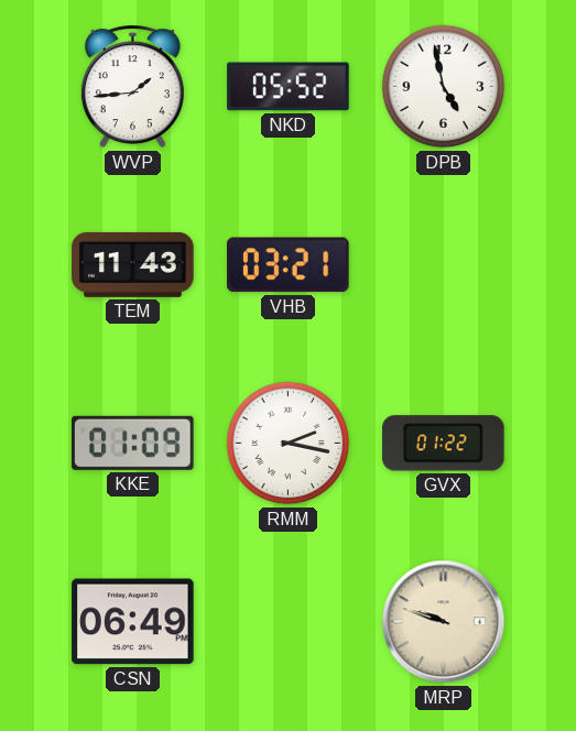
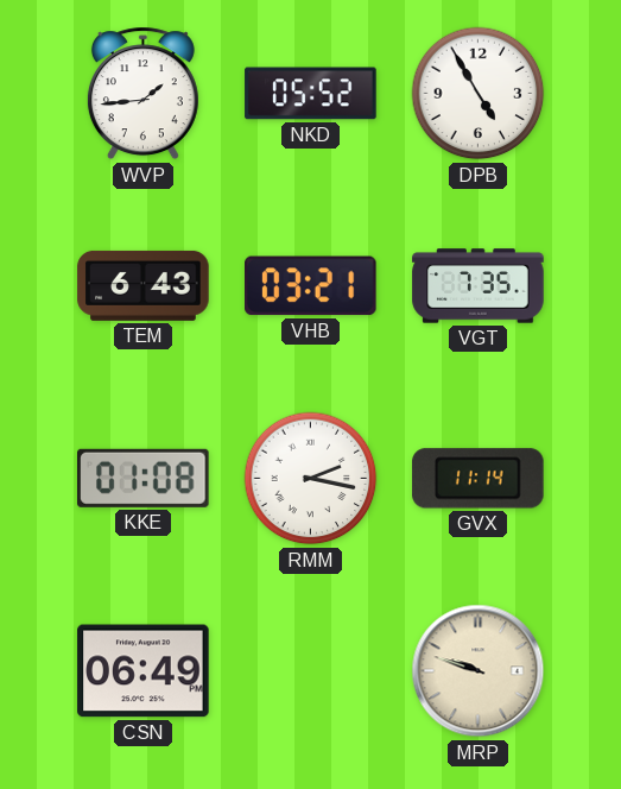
DPB: 4:58 -> 4:55
TEM: 11:43 -> 6:43
VGT: none -> 7:35
KKE: 01:09 -> 01:08
GVX: 01:22 -> 11:14
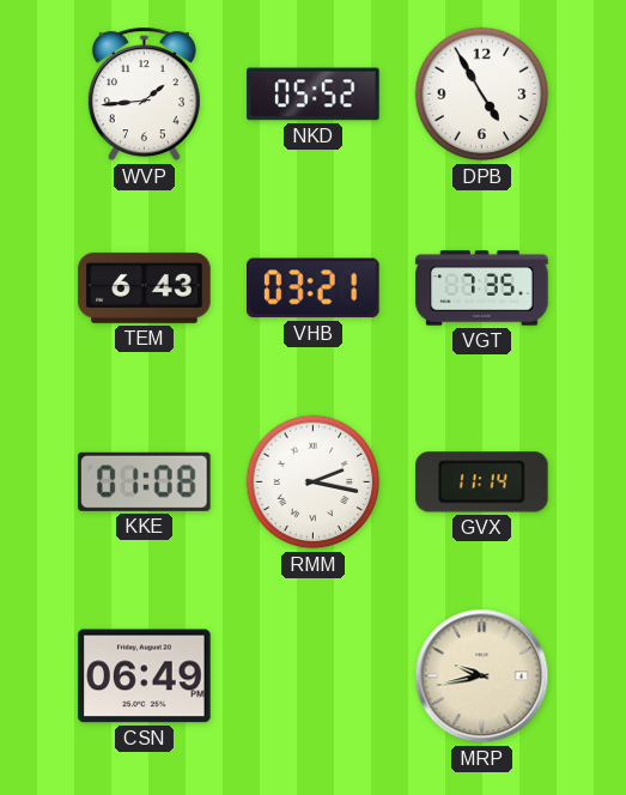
MRP: 9:48 -> 9:43
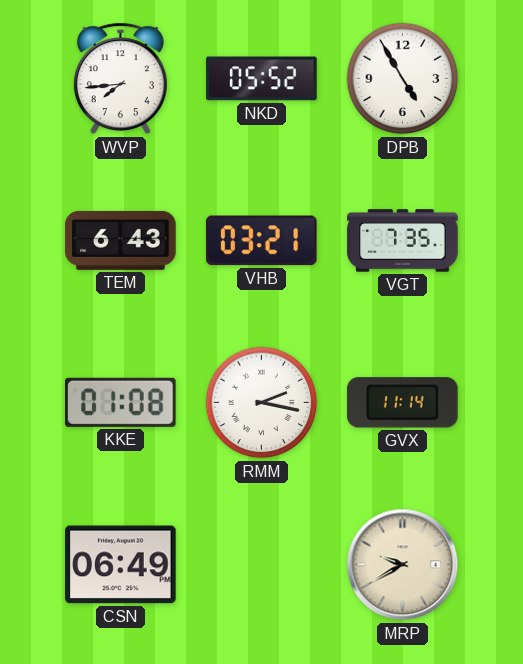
WVP: 1:44 -> 7:44
MRP: 9:43 -> 9:40
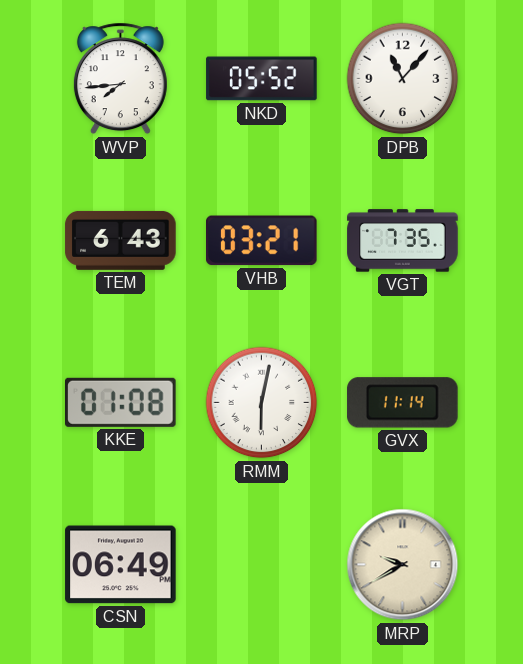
DPB: 4:55 -> 11:07
RMM: 2:17 -> 6:02
